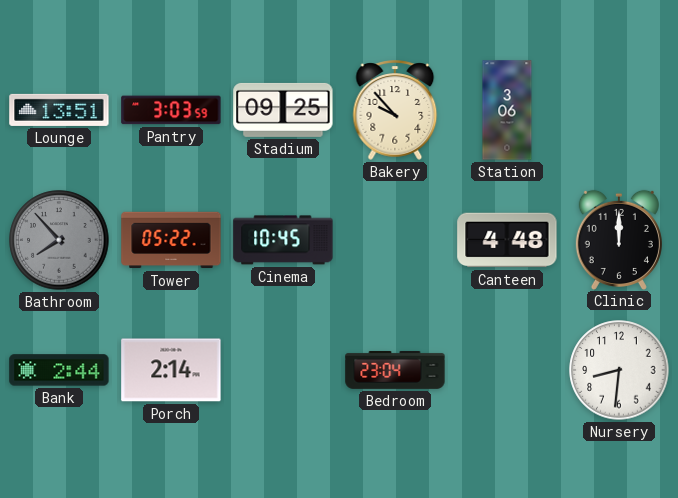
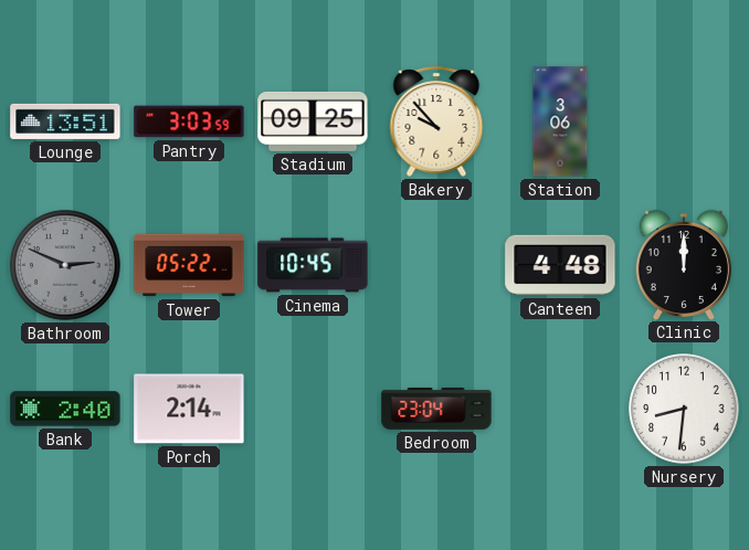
Bathroom: 7:53 -> 2:49
Bank: 2:44 -> 2:40
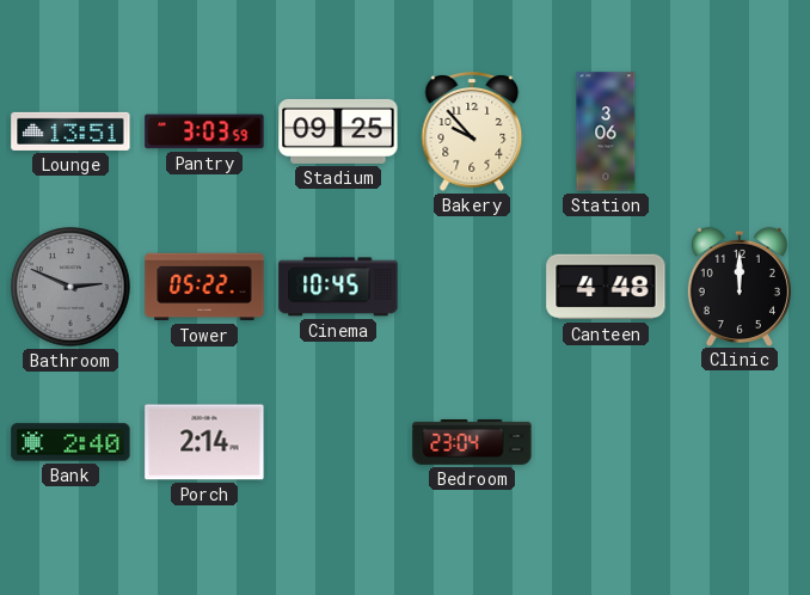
Nursery: 8:31 -> none
